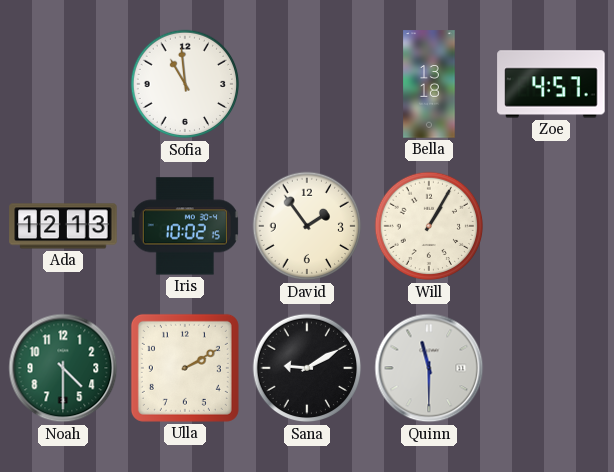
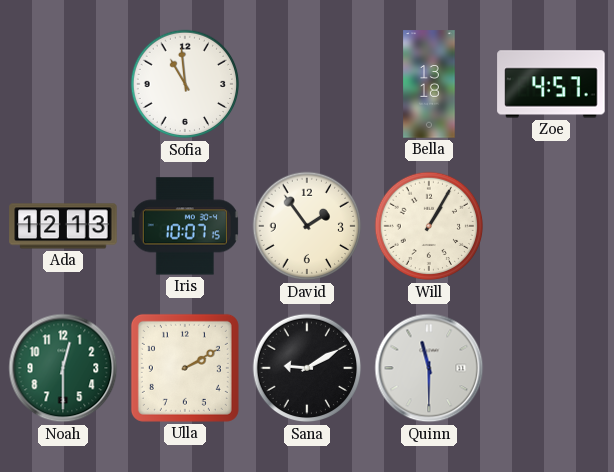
Iris: 10:02 -> 10:07
Noah: 4:30 -> 12:30
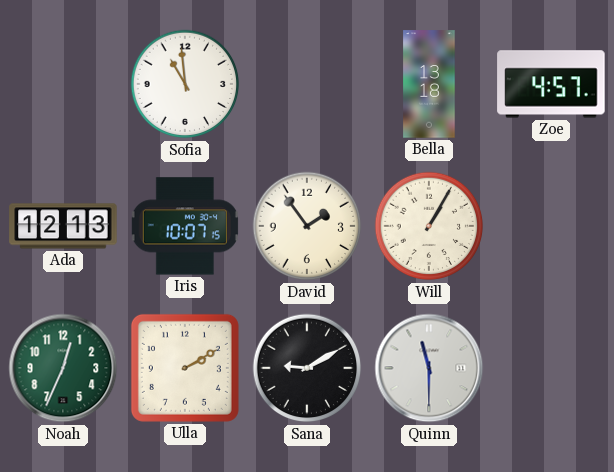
Noah: 12:30 -> 12:34
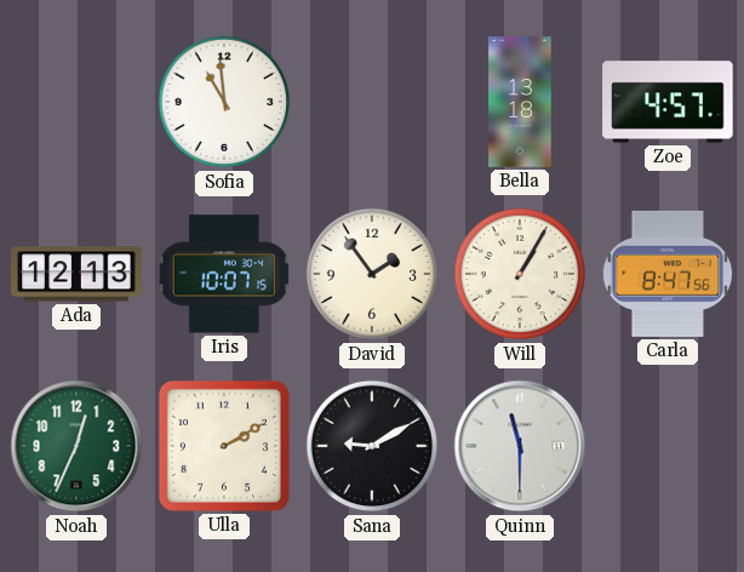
Carla: none -> 8:47
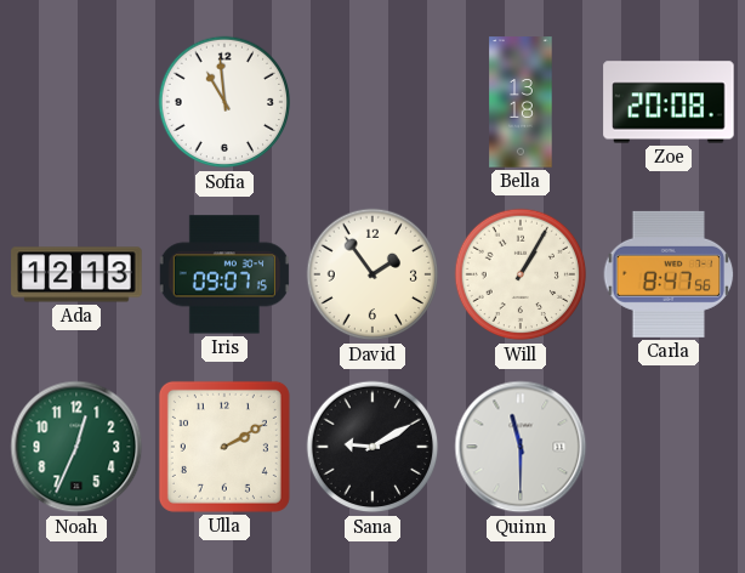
Zoe: 4:57 -> 20:08
Iris: 10:07 -> 09:07
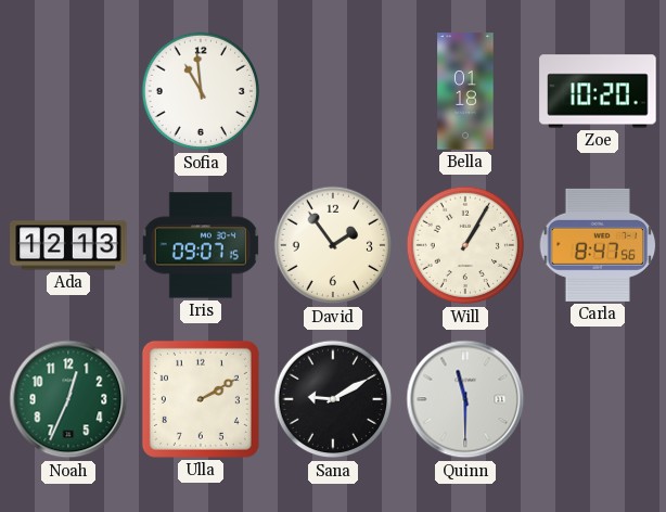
Bella: 13:18 -> 01:18
Zoe: 20:08 -> 10:20
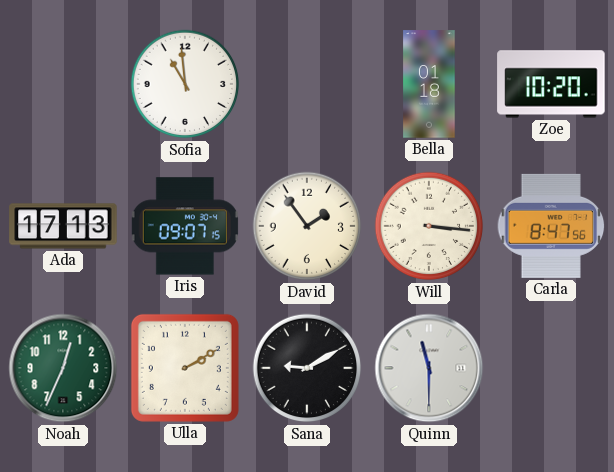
Ada: 12:13 -> 17:13
Will: 1:05 -> 3:16
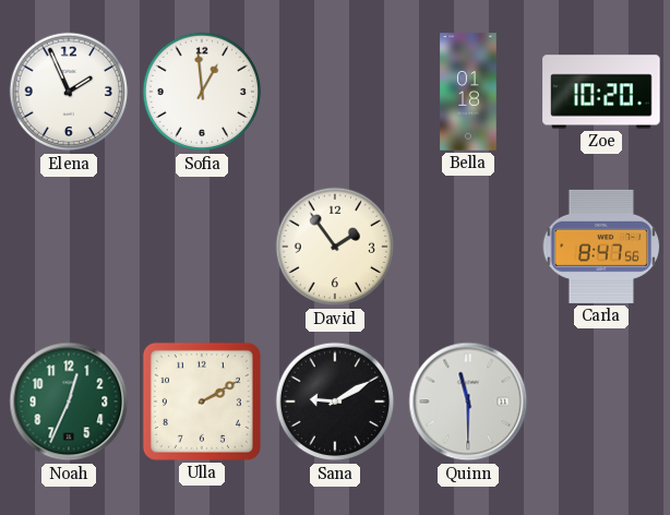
Elena: none -> 1:56
Sofia: 10:59 -> 12:59
Ada: 17:13 -> none
Iris: 09:07 -> none
Will: 3:16 -> none
